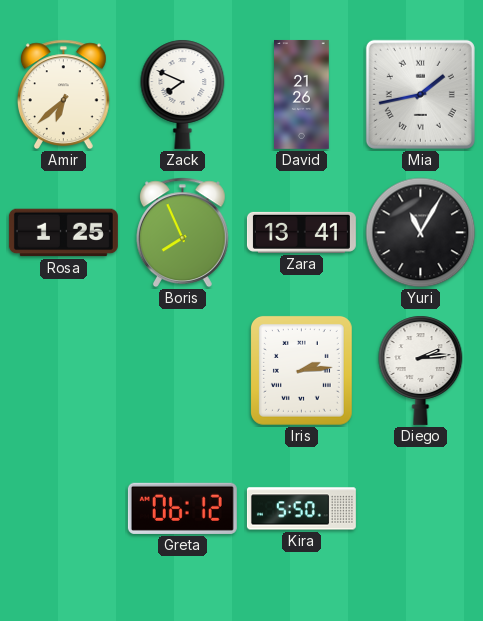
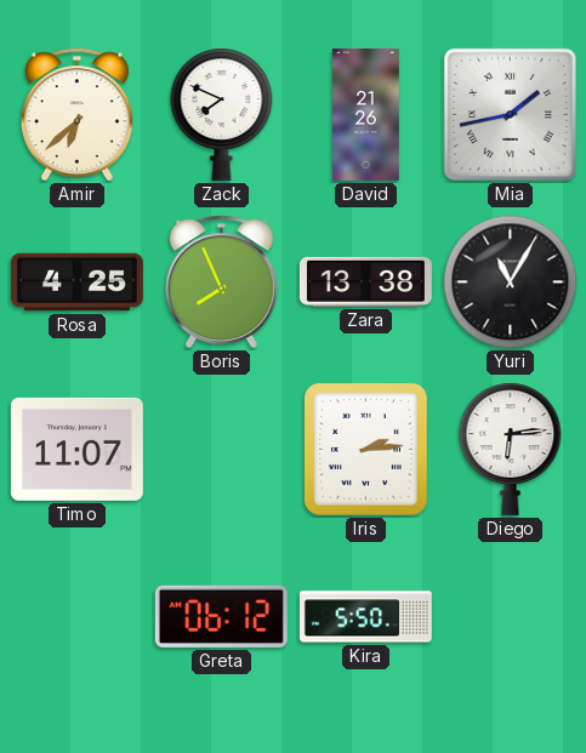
Rosa: 1:25 -> 4:25
Zara: 13:41 -> 13:38
Timo: none -> 11:07
Diego: 2:14 -> 6:14
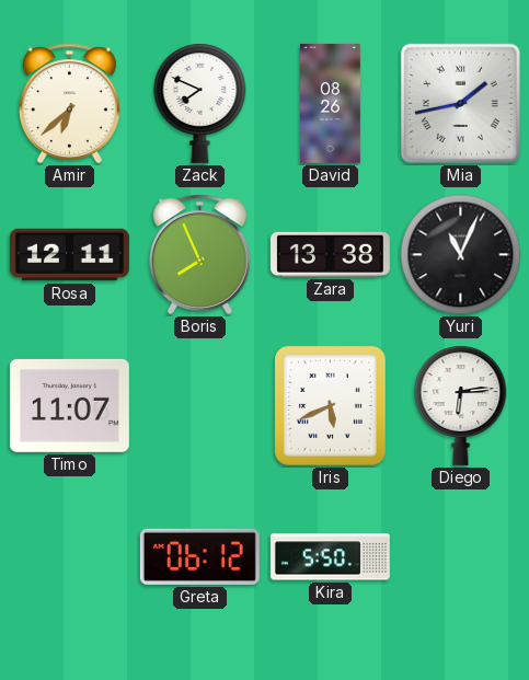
David: 21:26 -> 08:26
Rosa: 4:25 -> 12:11
Yuri: 11:05 -> 11:04
Iris: 2:14 -> 5:41
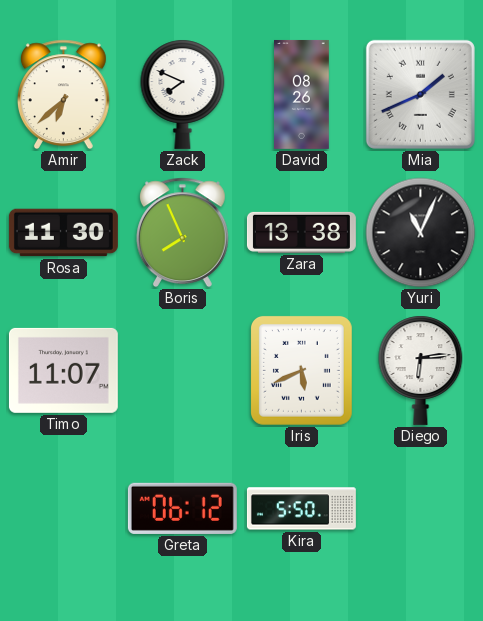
Mia: 1:43 -> 1:41
Rosa: 12:11 -> 11:30
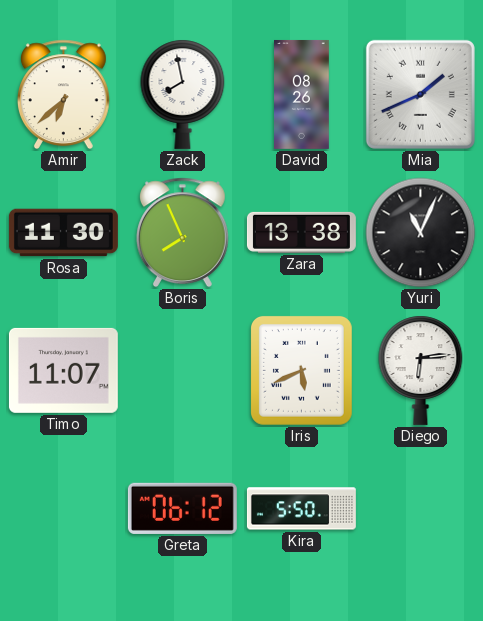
Zack: 7:49 -> 7:58
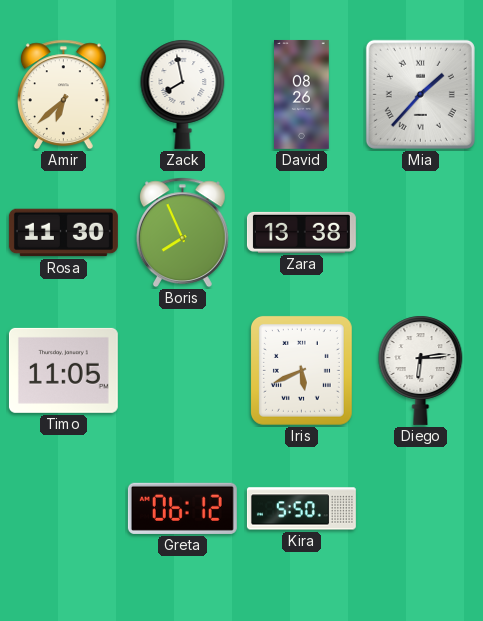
Mia: 1:41 -> 1:37
Yuri: 11:04 -> none
Timo: 11:07 -> 11:05
